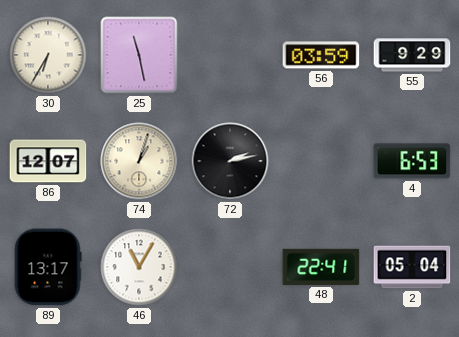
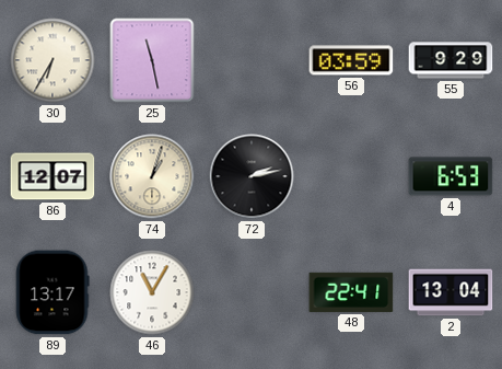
2: 05:04 -> 13:04
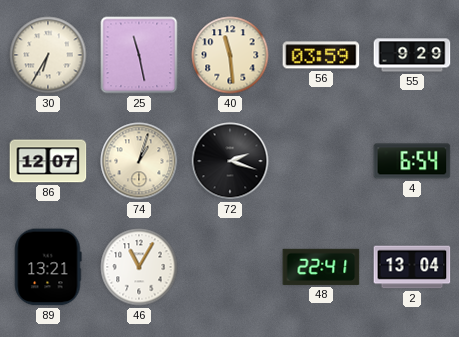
40: none -> 11:29
72: 2:13 -> 2:18
4: 6:53 -> 6:54
89: 13:17 -> 13:21
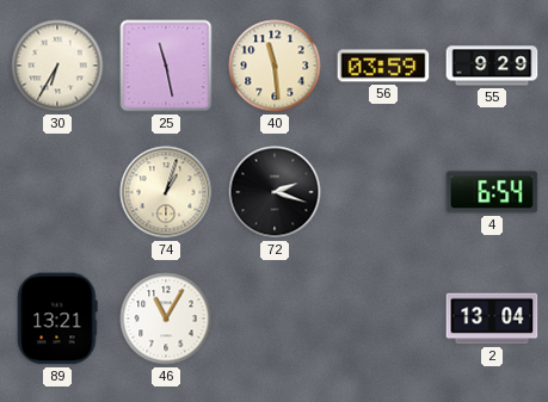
86: 12:07 -> none
48: 22:41 -> none
